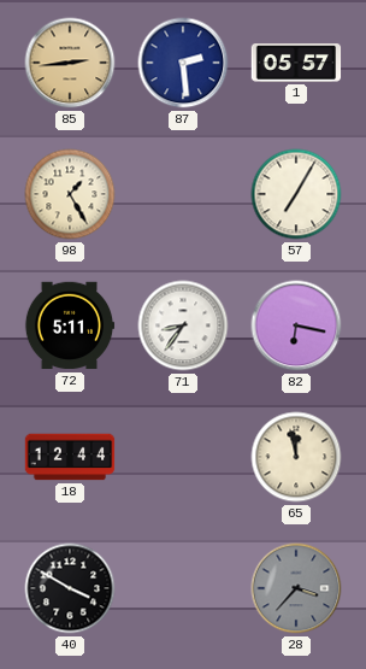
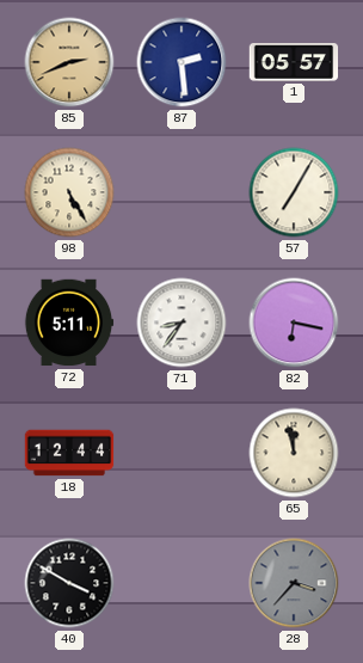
85: 2:44 -> 2:41
98: 1:25 -> 5:25
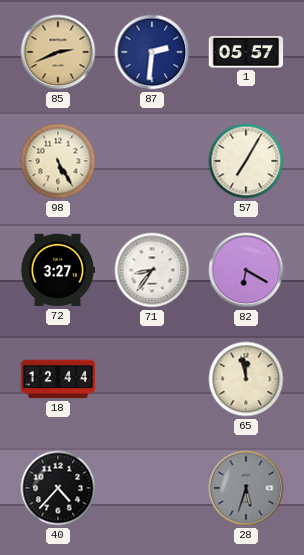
87: 2:29 -> 2:31
72: 5:11 -> 3:27
82: 6:17 -> 6:20
40: 3:50 -> 4:37
28: 3:37 -> 5:33
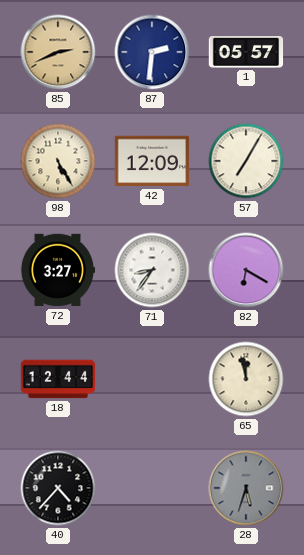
42: none -> 12:09
